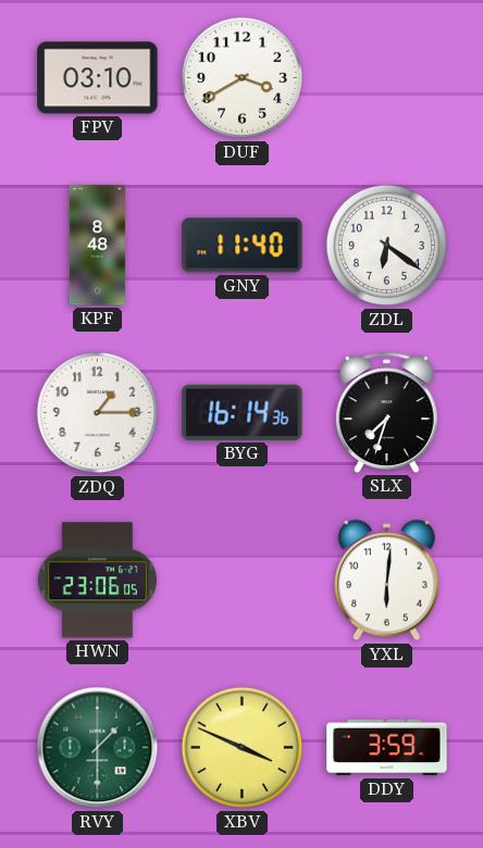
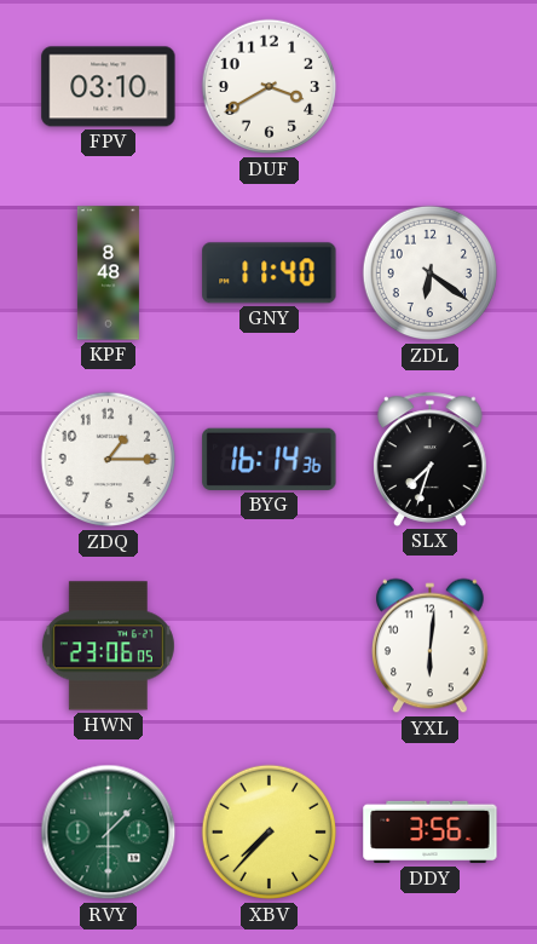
XBV: 3:49 -> 7:37
DDY: 3:59 -> 3:56
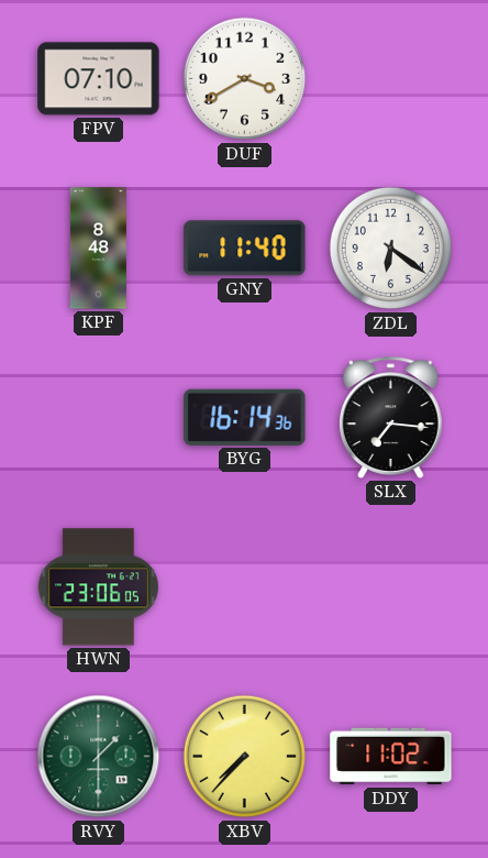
FPV: 03:10 -> 07:10
ZDQ: 1:15 -> none
SLX: 7:33 -> 7:16
YXL: 6:01 -> none
DDY: 3:56 -> 11:02
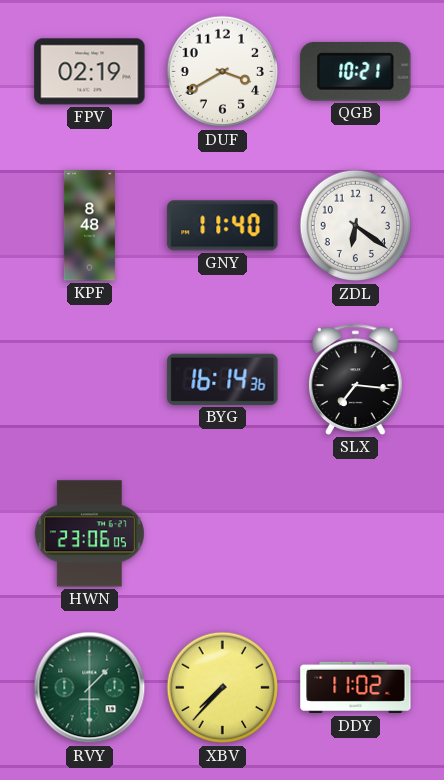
FPV: 07:10 -> 02:19
QGB: none -> 10:21
